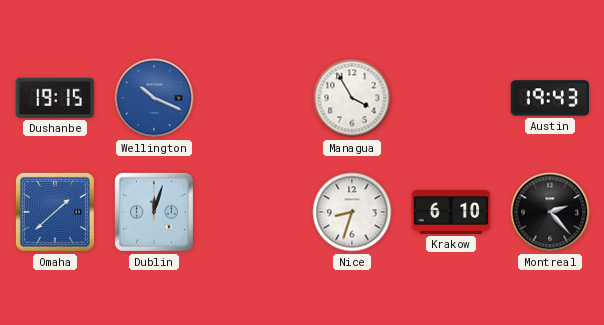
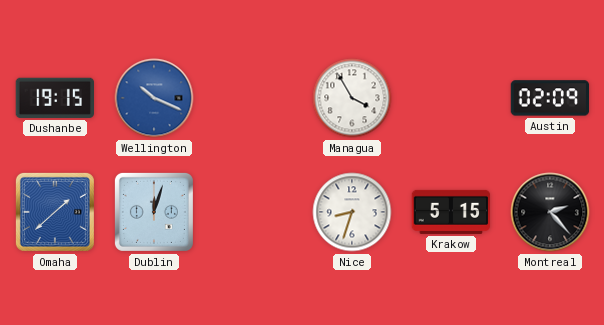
Austin: 19:43 -> 02:09
Krakow: 6:10 -> 5:15
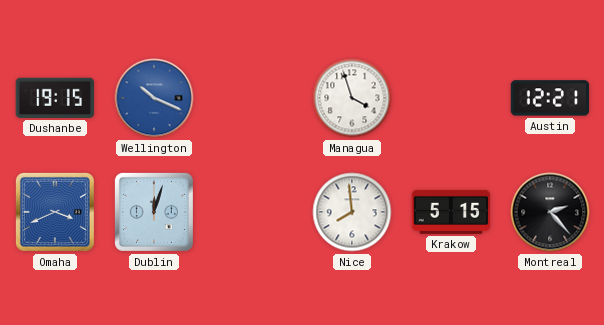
Managua: 3:55 -> 3:57
Austin: 02:09 -> 12:21
Omaha: 1:38 -> 3:41
Nice: 8:33 -> 7:59
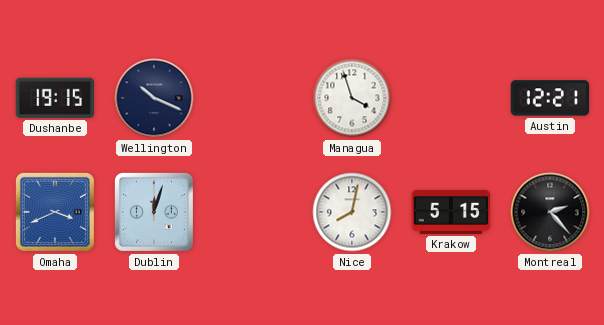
Wellington dial: blue -> navy
Nice: 7:59 -> 8:02
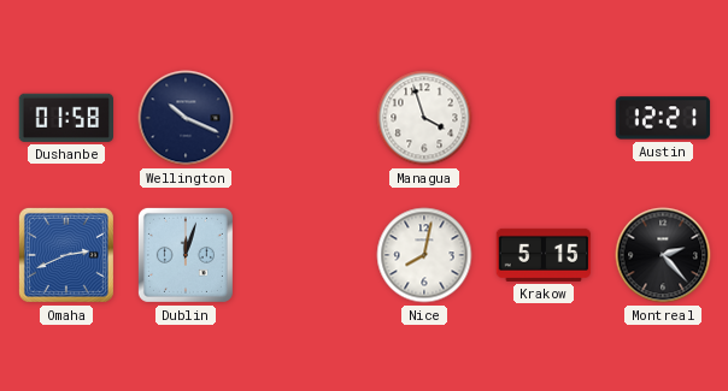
Dushanbe: 19:15 -> 01:58
Omaha: 3:41 -> 2:41
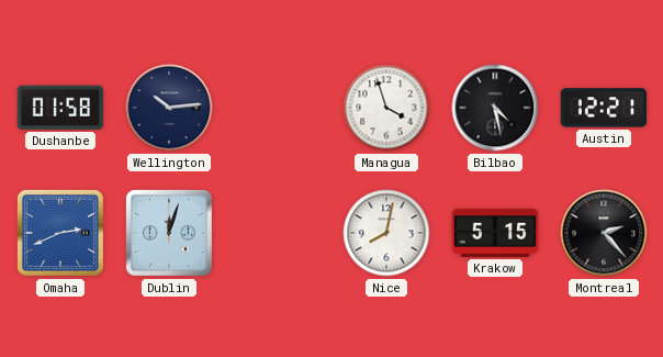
Wellington: 10:19 -> 10:14
Bilbao: none -> 4:28
